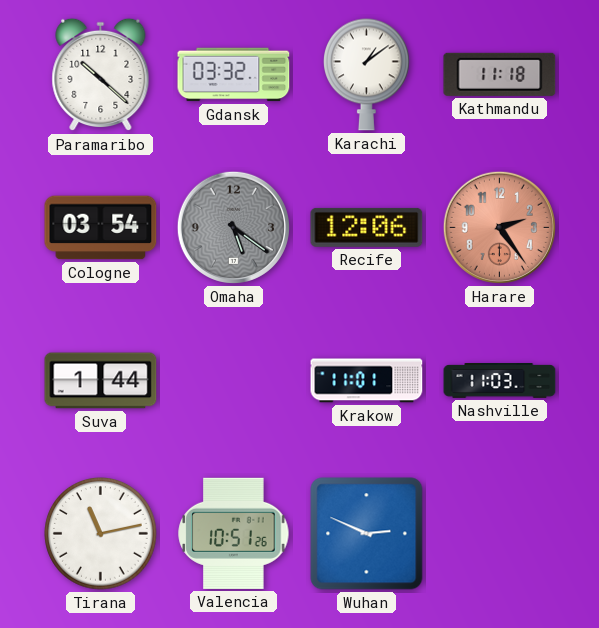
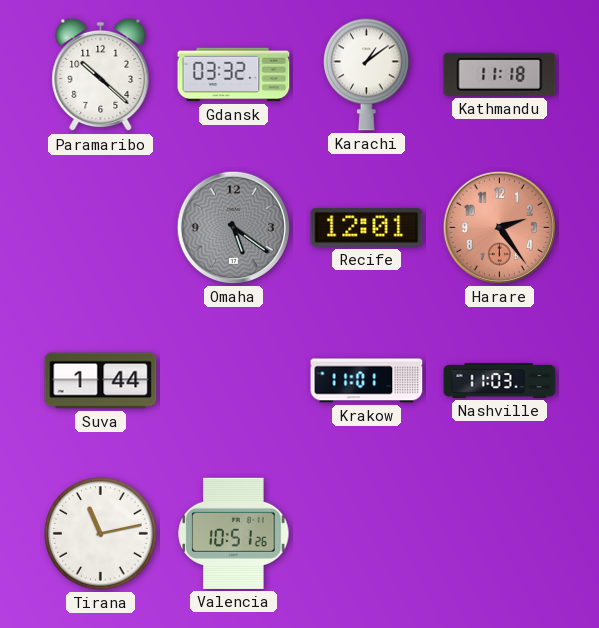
Cologne: 03:54 -> none
Recife: 12:06 -> 12:01
Wuhan: 2:49 -> none
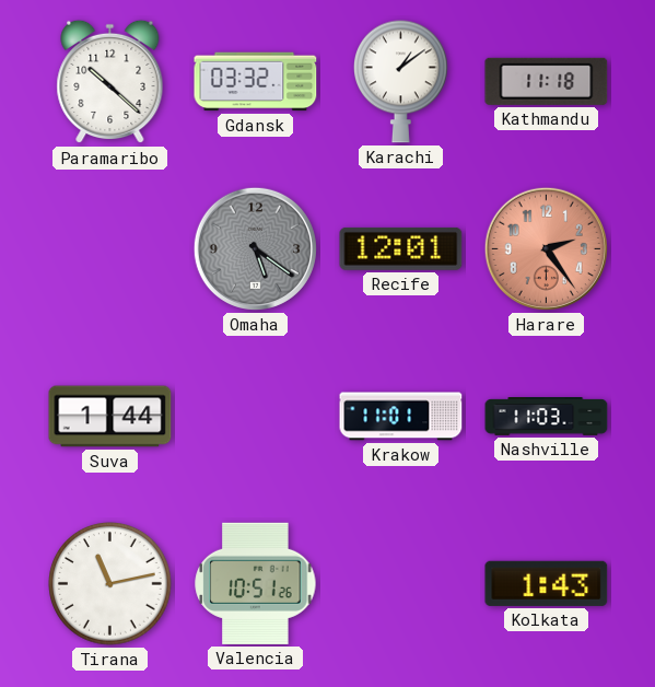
Kolkata: none -> 1:43
